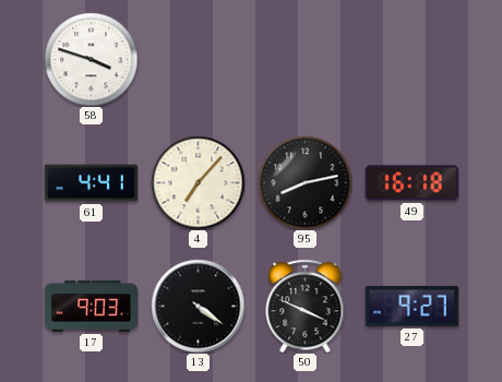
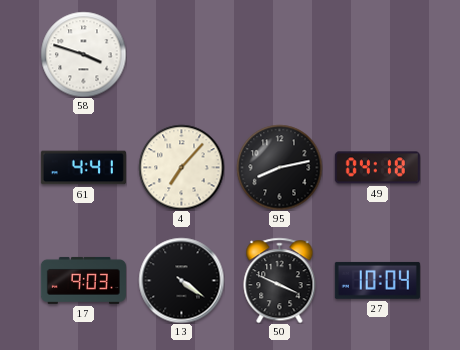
49: 16:18 -> 04:18
27: 9:27 -> 10:04
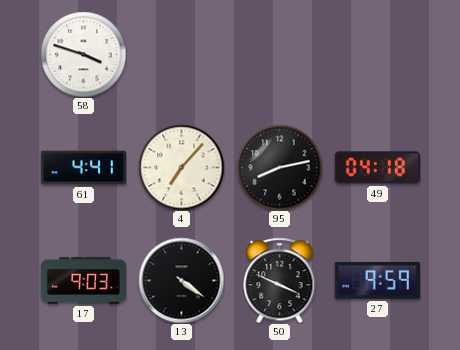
27: 10:04 -> 9:59
